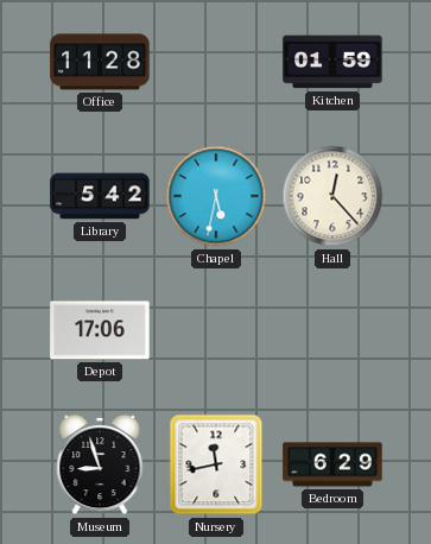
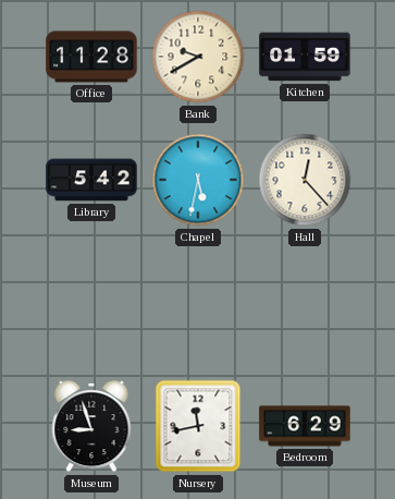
Bank: none -> 9:40
Depot: 17:06 -> none
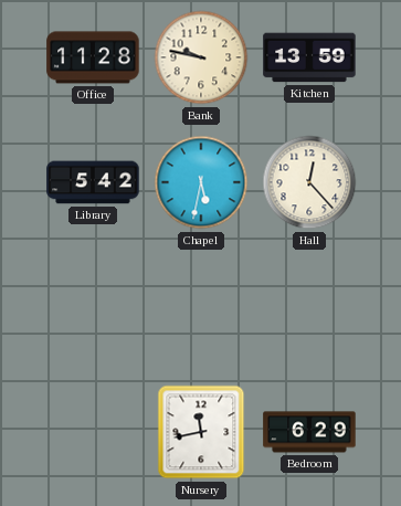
Bank: 9:40 -> 9:47
Kitchen: 01:59 -> 13:59
Museum: 8:57 -> none
